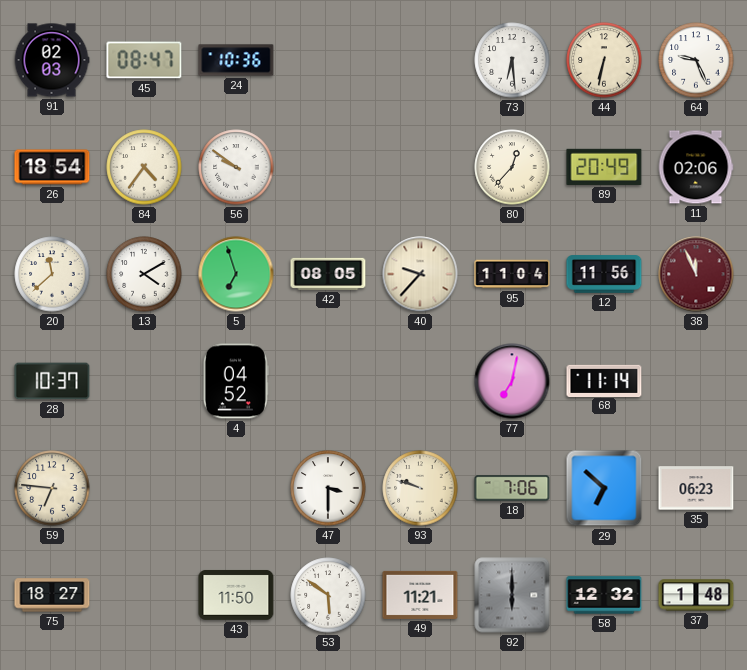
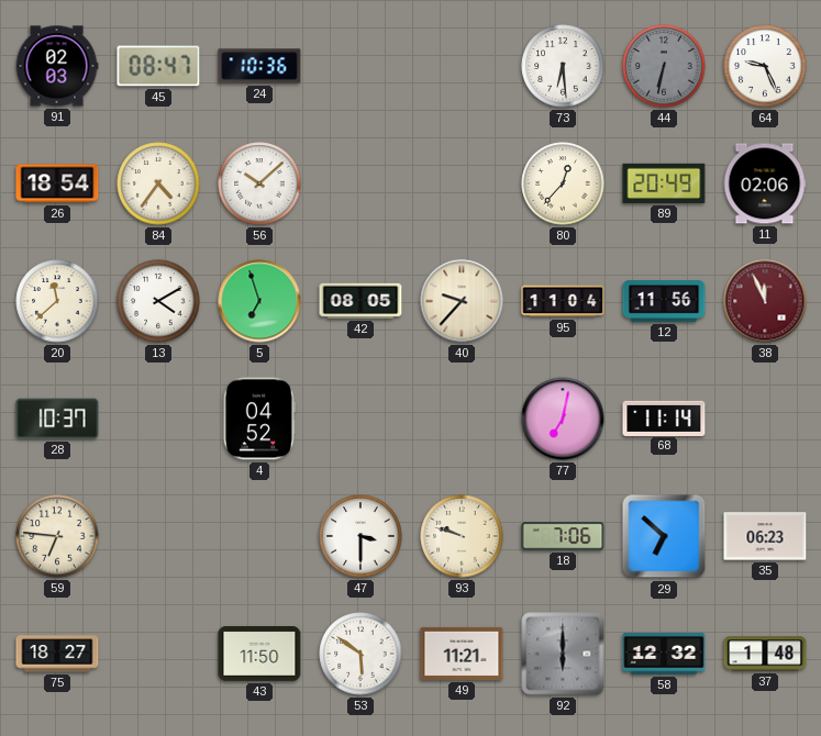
44 dial: cream -> grey
56: 9:51 -> 10:08
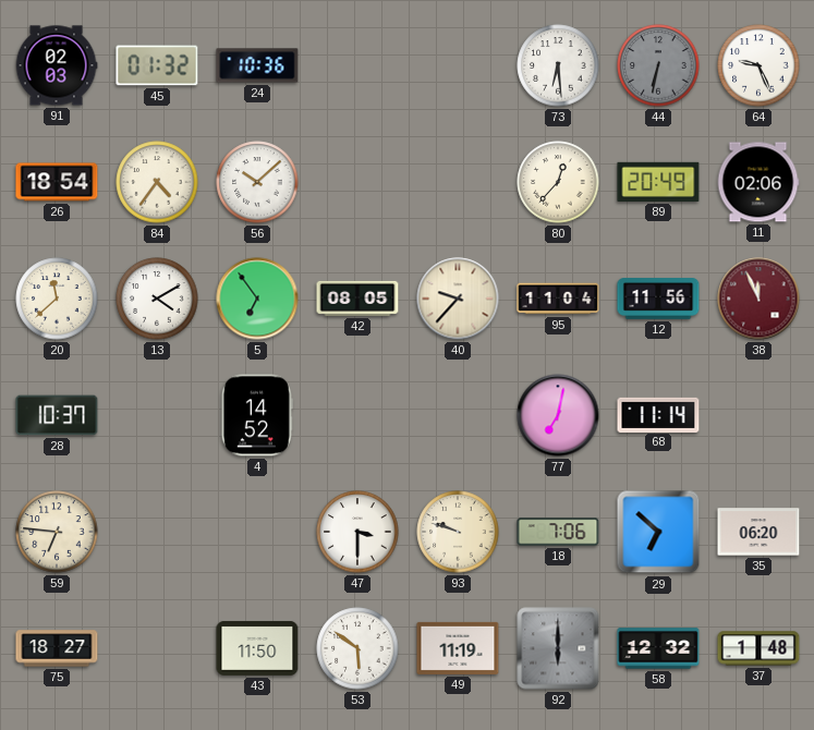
45: 08:47 -> 01:32
5: 6:57 -> 6:54
4: 04:52 -> 14:52
35: 06:23 -> 06:20
49: 11:21 -> 11:19
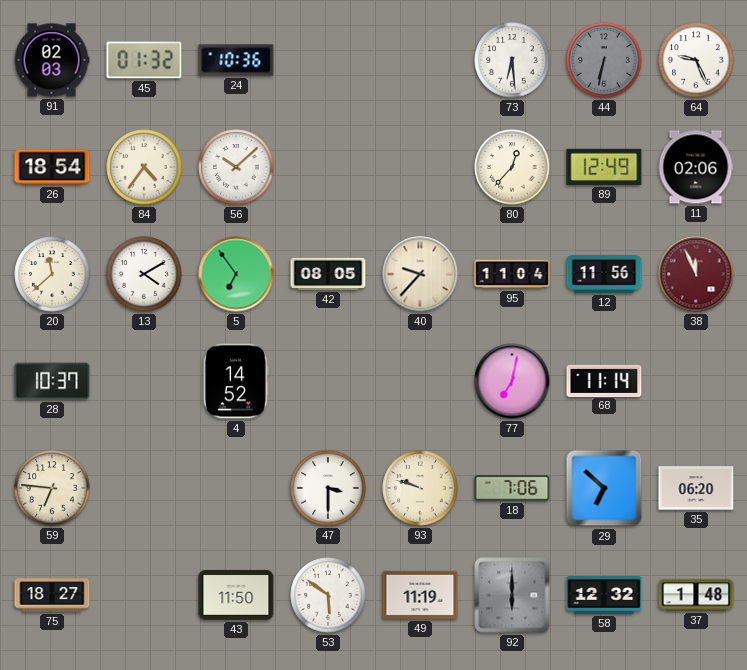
89: 20:49 -> 12:49
